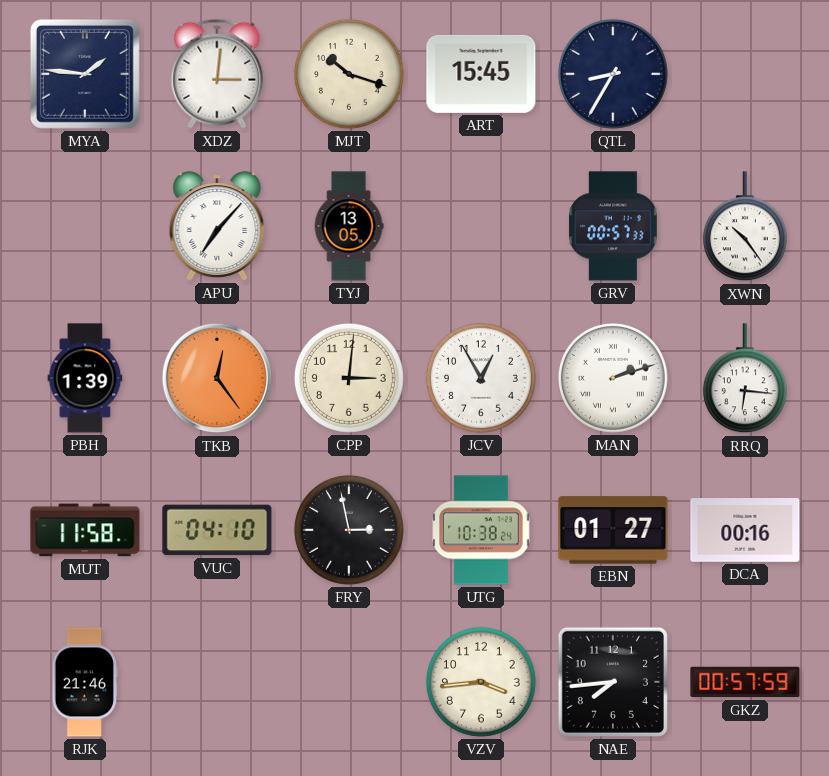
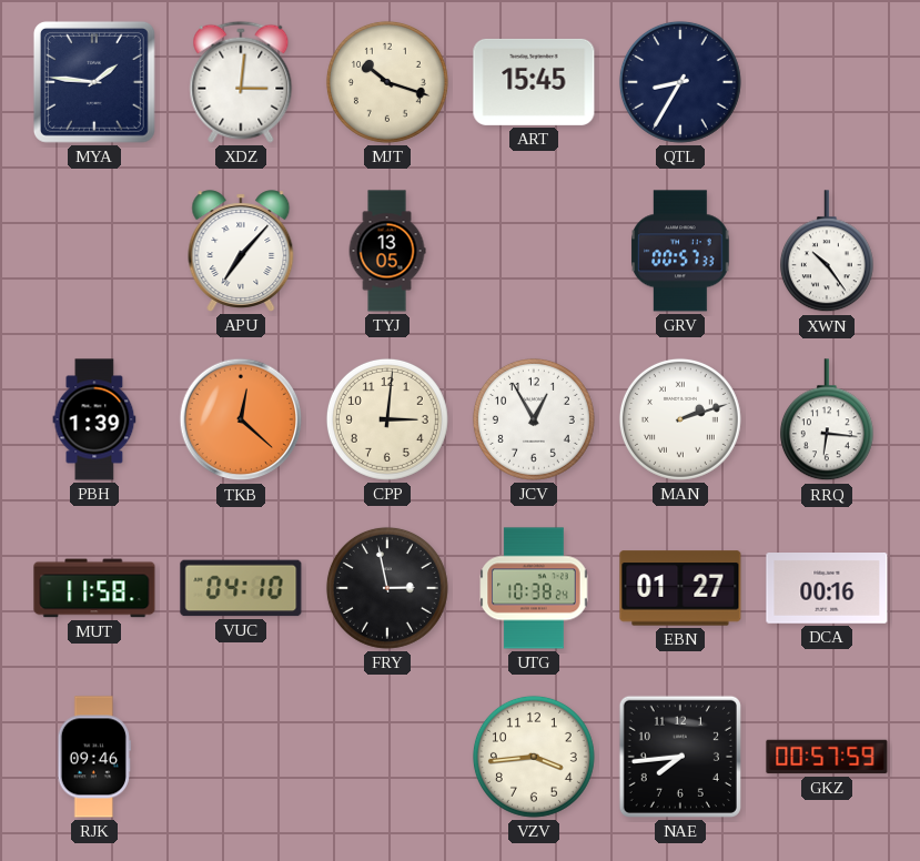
TKB: 12:24 -> 12:22
RJK: 21:46 -> 09:46
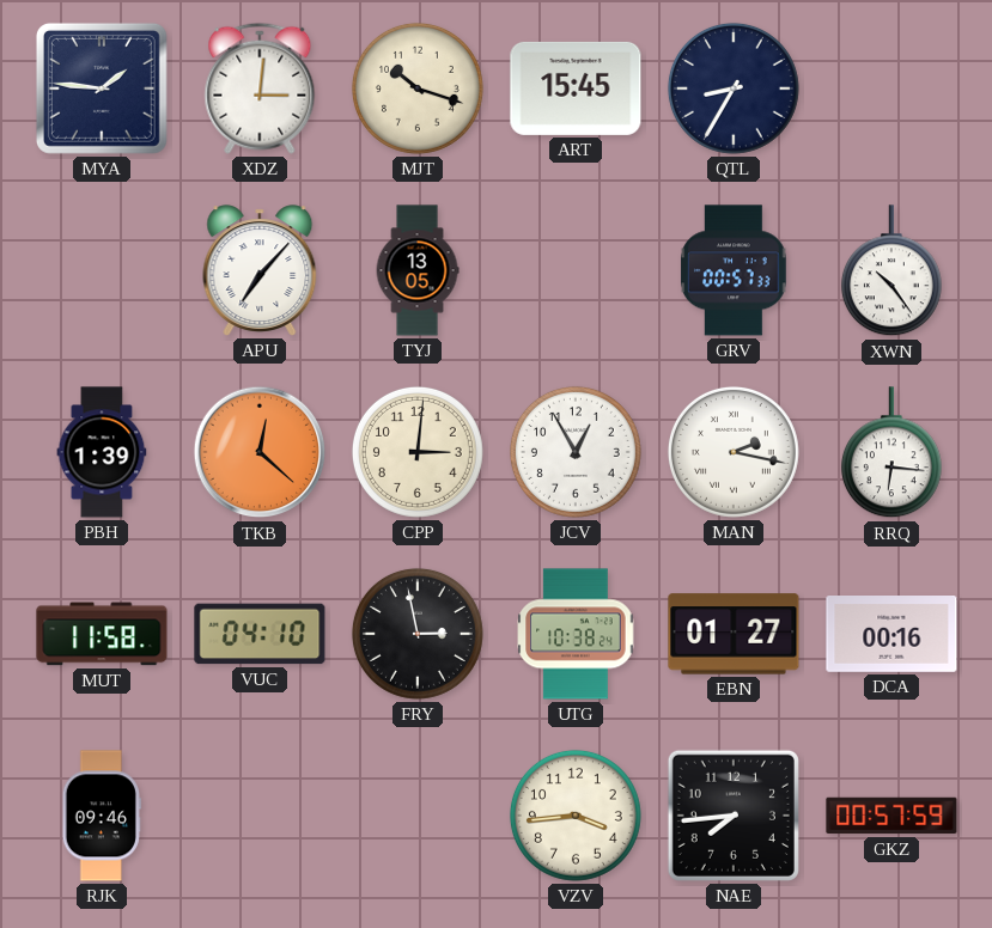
MAN: 2:12 -> 2:17
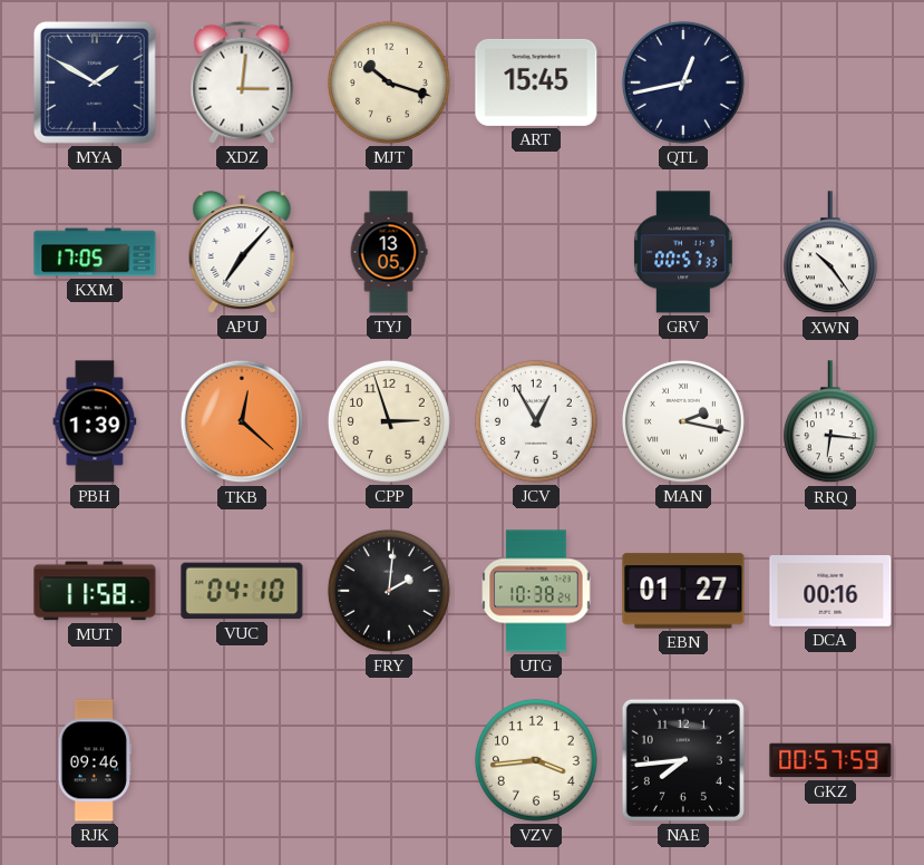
MYA: 1:46 -> 1:50
QTL: 8:35 -> 12:43
KXM: none -> 17:05
CPP: 3:01 -> 2:57
FRY: 2:58 -> 2:01
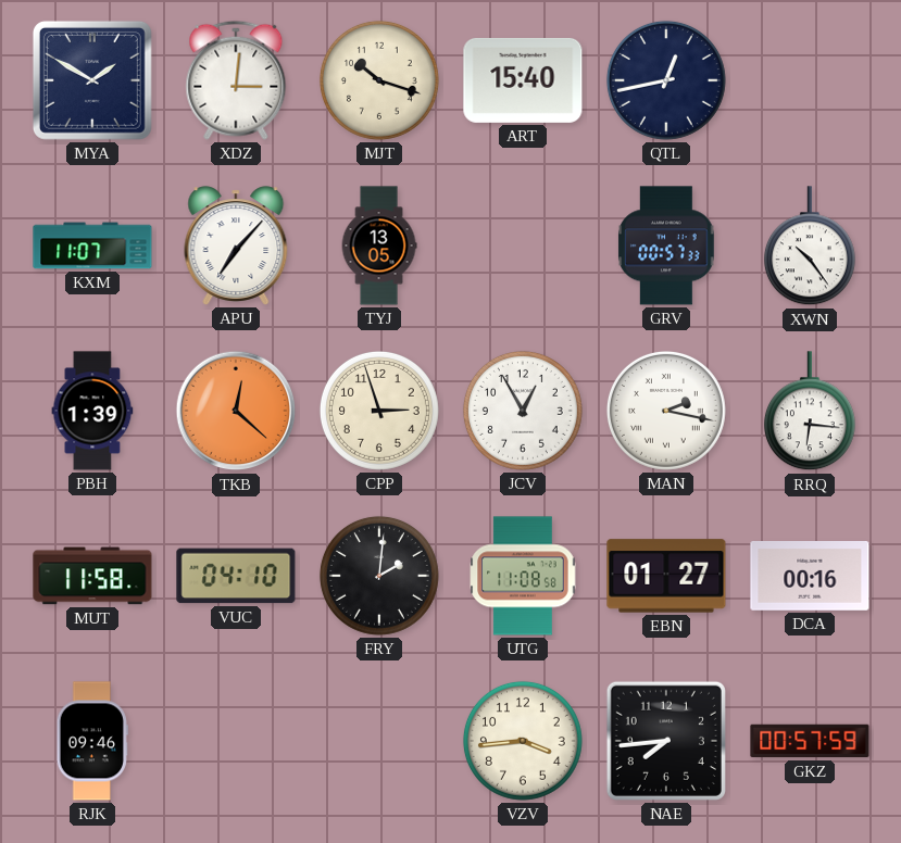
ART: 15:45 -> 15:40
KXM: 17:05 -> 11:07
UTG: 10:38 -> 11:08
